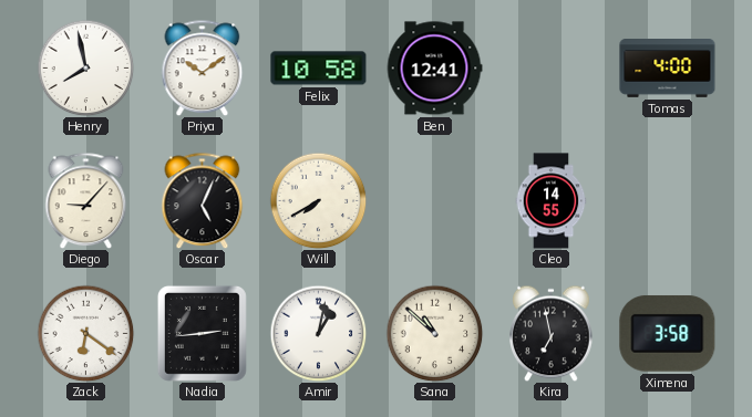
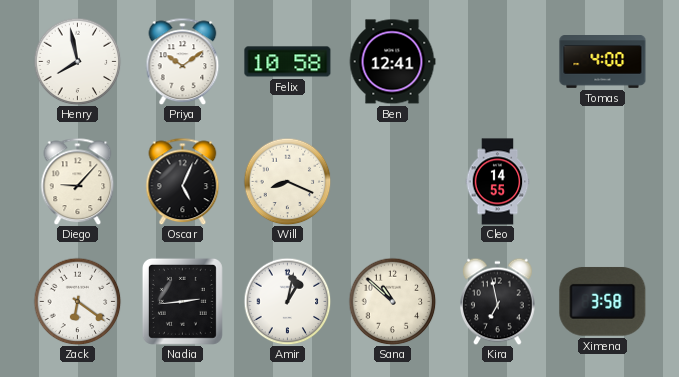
Will: 7:40 -> 8:19
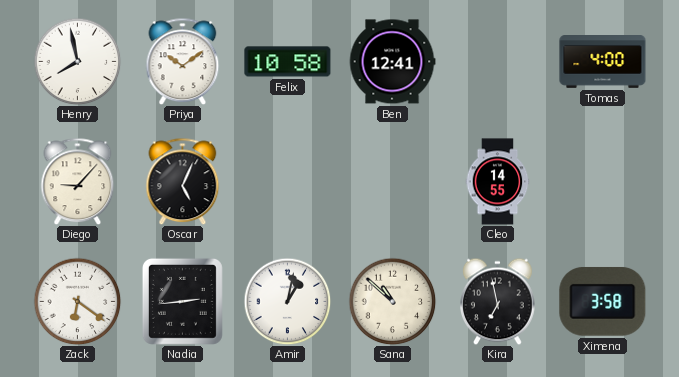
Will: 8:19 -> none
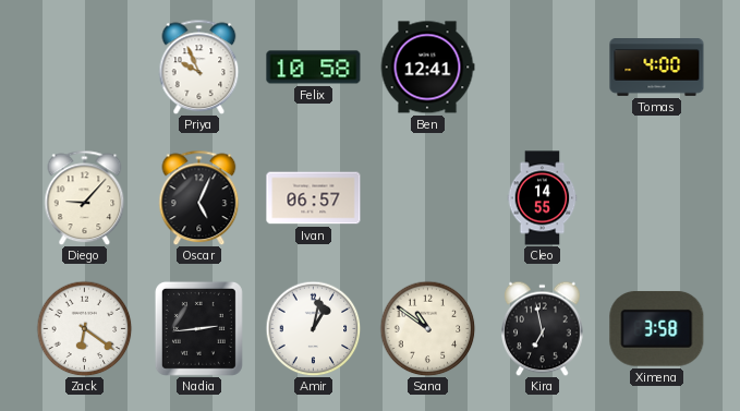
Henry: 7:58 -> none
Priya: 10:09 -> 9:56
Ivan: none -> 06:57
Sana: 10:52 -> 10:51
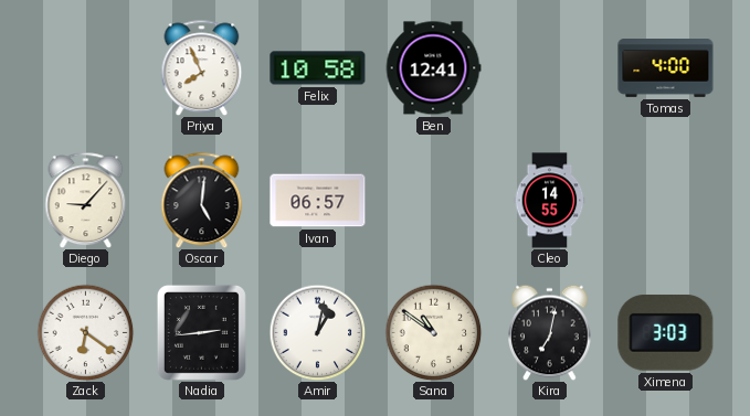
Priya: 9:56 -> 7:56
Oscar: 5:04 -> 5:01
Kira: 6:58 -> 7:02
Ximena: 3:58 -> 3:03
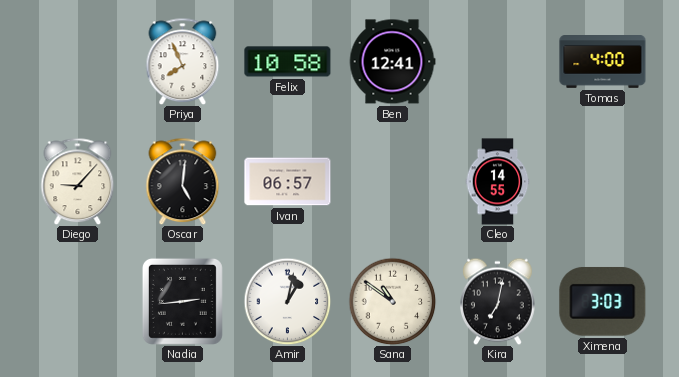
Zack: 6:21 -> none
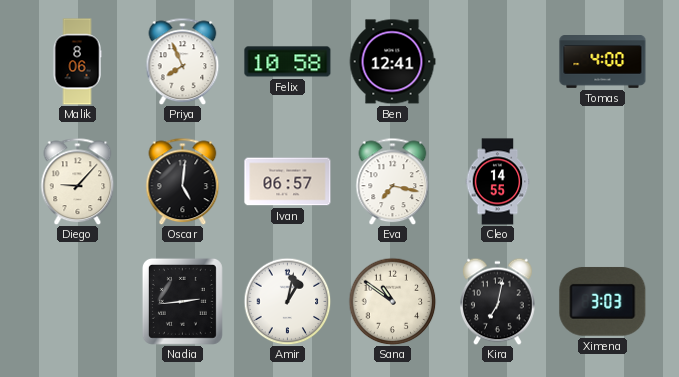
Malik: none -> 8:06
Eva: none -> 7:17
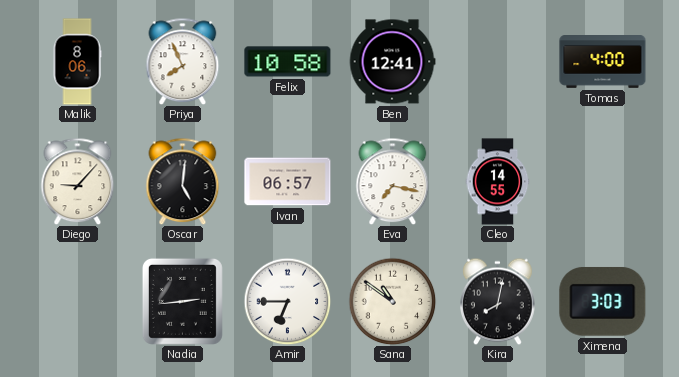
Amir: 1:02 -> 6:45
Kira: 7:02 -> 8:02
